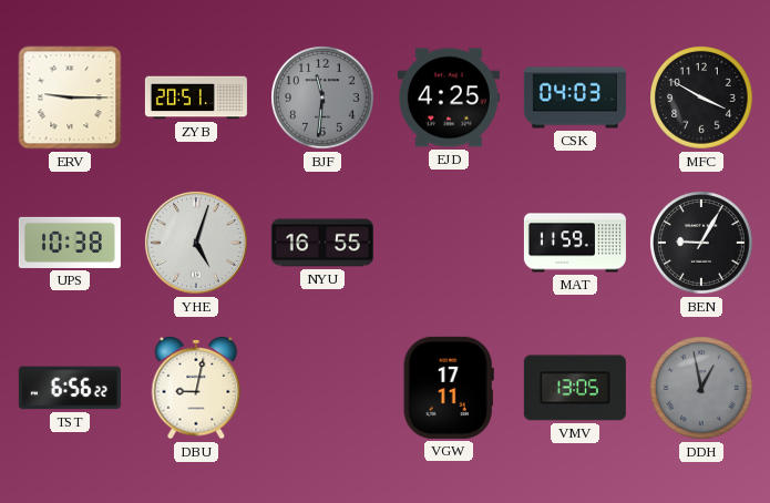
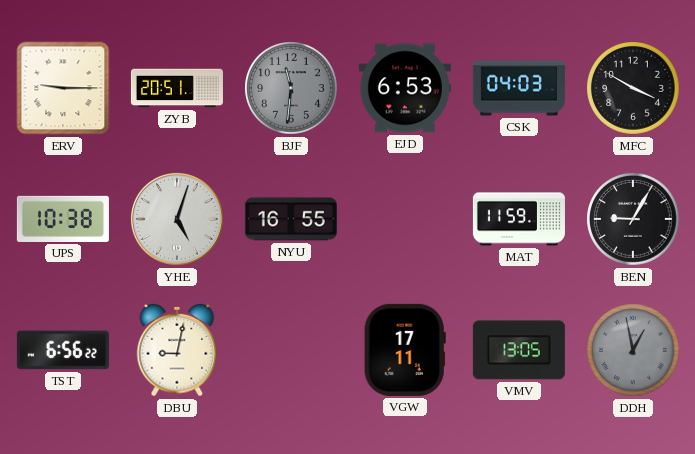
EJD: 4:25 -> 6:53
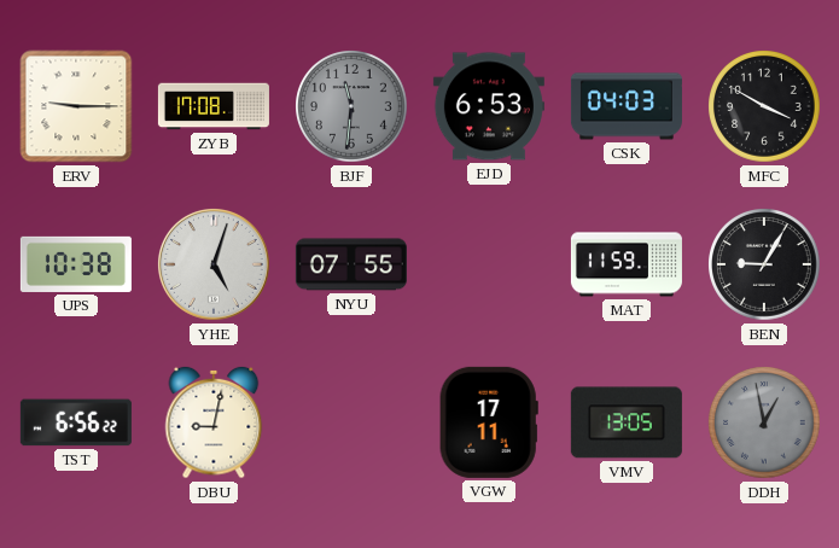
ZYB: 20:51 -> 17:08
NYU: 16:55 -> 07:55
